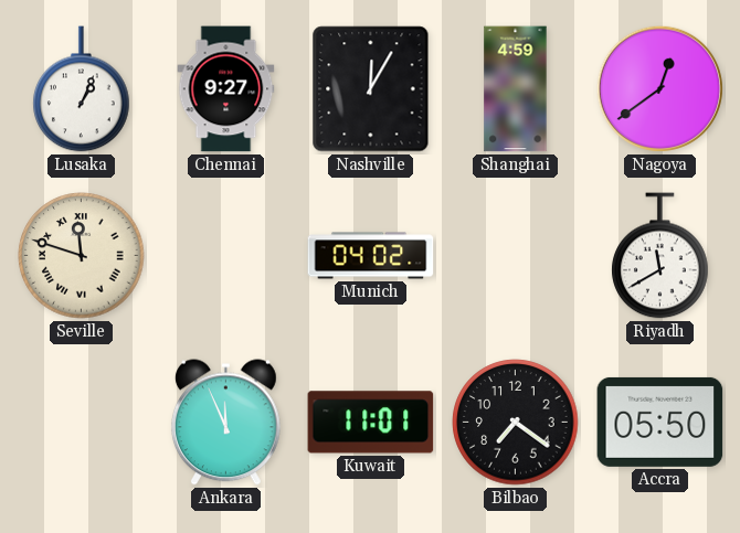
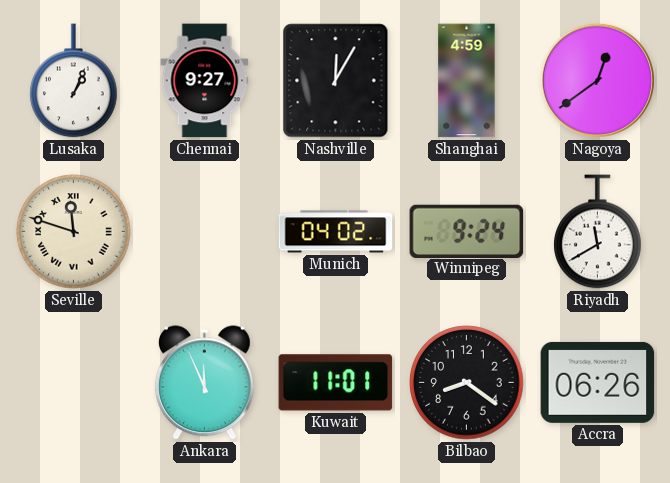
Winnipeg: none -> 9:24
Bilbao: 7:21 -> 8:21
Accra: 05:50 -> 06:26
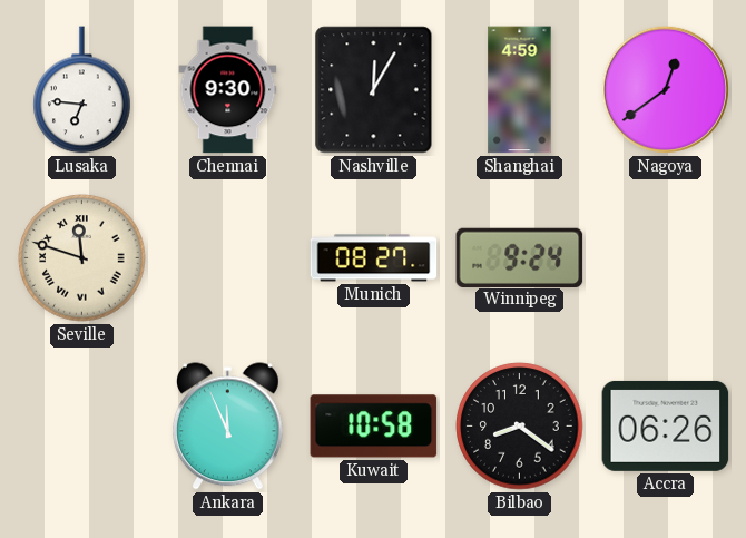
Lusaka: 1:04 -> 6:46
Chennai: 9:27 -> 9:30
Munich: 04:02 -> 08:27
Riyadh: 11:40 -> none
Kuwait: 11:01 -> 10:58
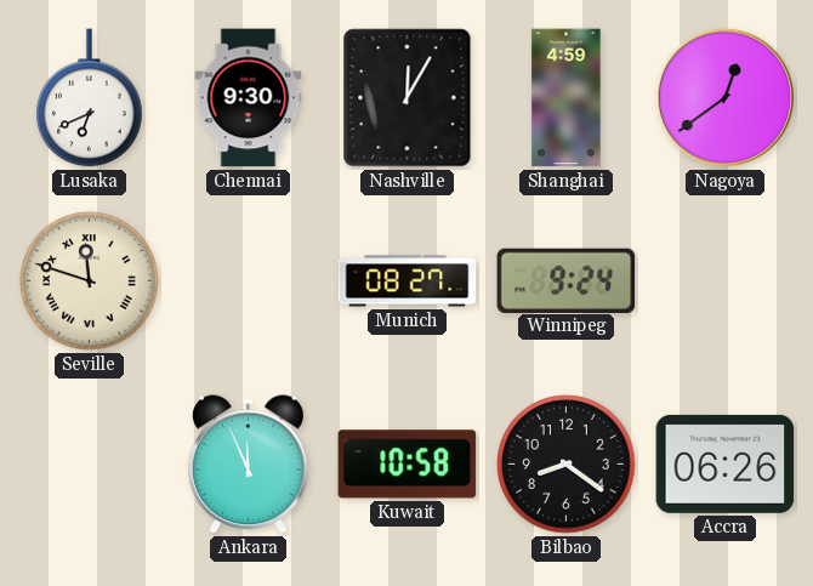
Lusaka: 6:46 -> 6:41
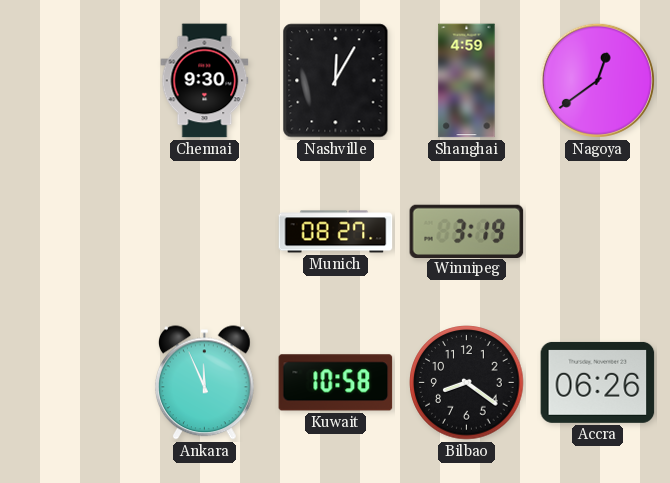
Lusaka: 6:41 -> none
Seville: 11:48 -> none
Winnipeg: 9:24 -> 3:19
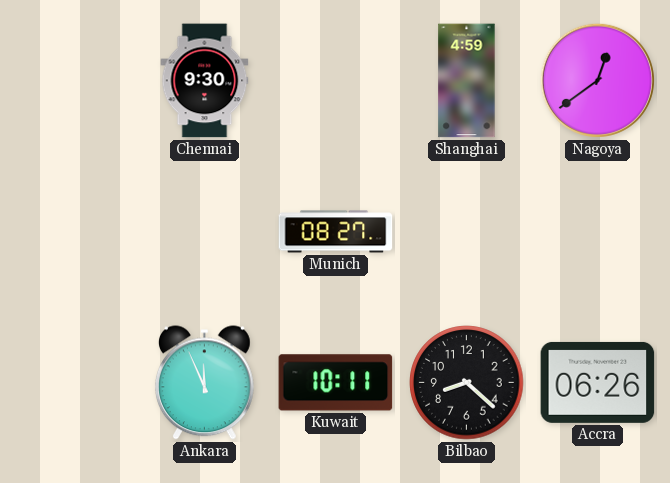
Nashville: 12:05 -> none
Winnipeg: 3:19 -> none
Kuwait: 10:58 -> 10:11
Bilbao: 8:21 -> 8:22
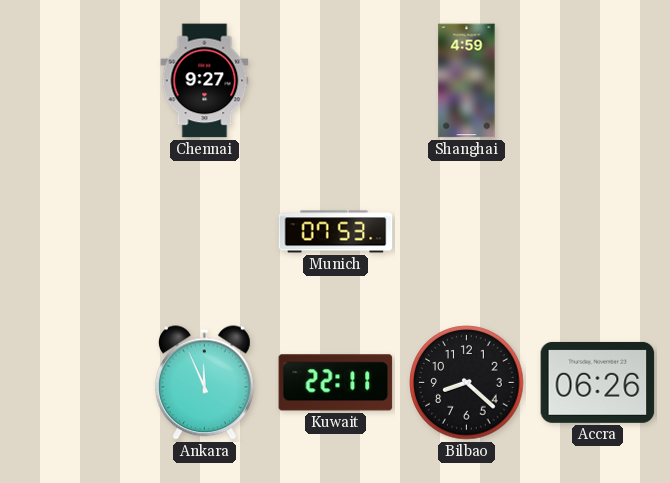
Chennai: 9:30 -> 9:27
Nagoya: 12:39 -> none
Munich: 08:27 -> 07:53
Kuwait: 10:11 -> 22:11
